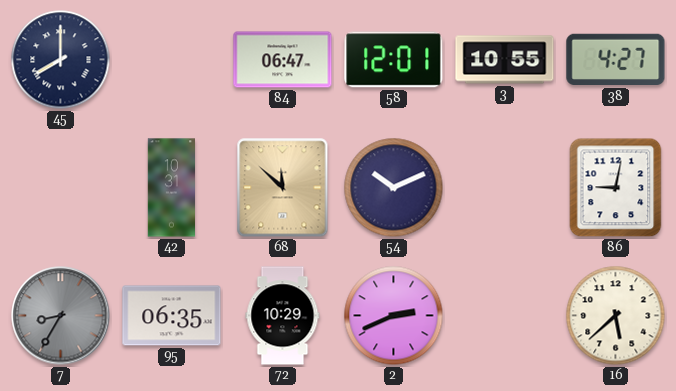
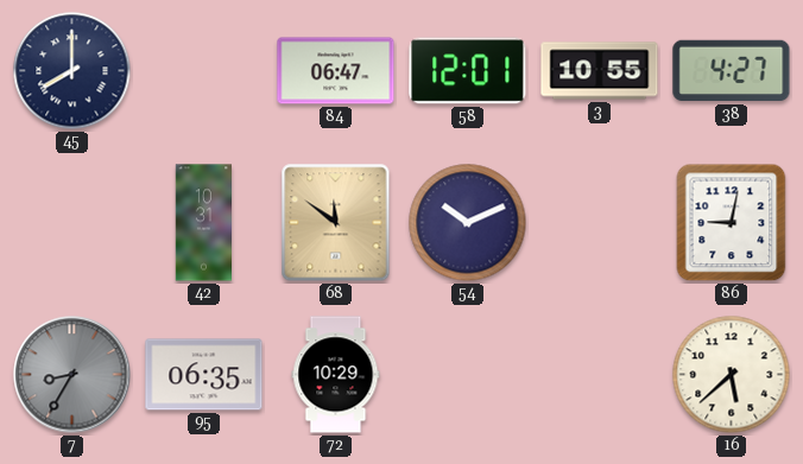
68: 11:52 -> 11:51
2: 2:41 -> none
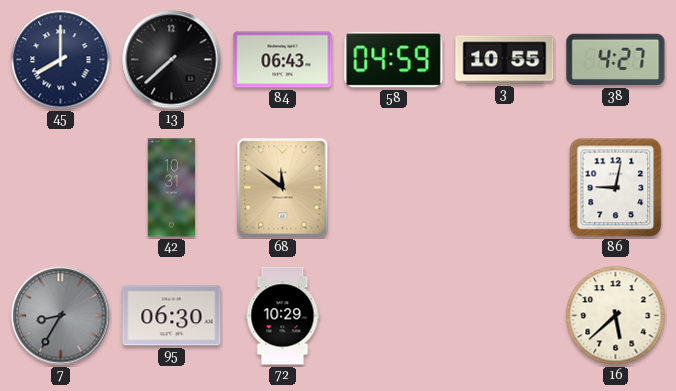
13: none -> 7:38
84: 06:47 -> 06:43
58: 12:01 -> 04:59
54: 10:11 -> none
95: 06:35 -> 06:30
